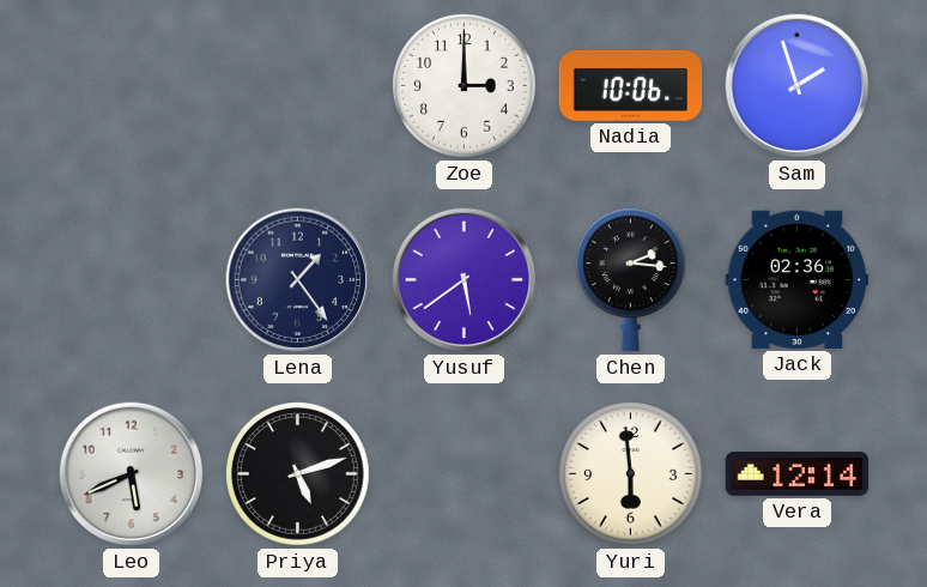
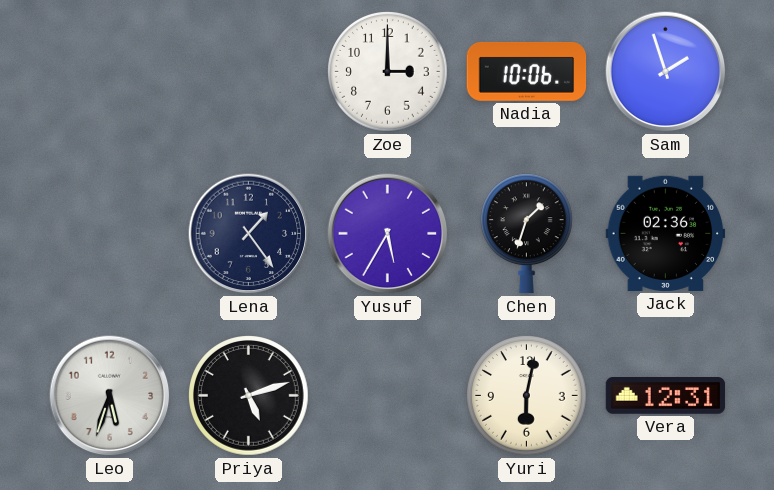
Yusuf: 5:39 -> 5:35
Chen: 2:16 -> 1:33
Leo: 5:41 -> 5:33
Yuri: 5:59 -> 6:02
Vera: 12:14 -> 12:31
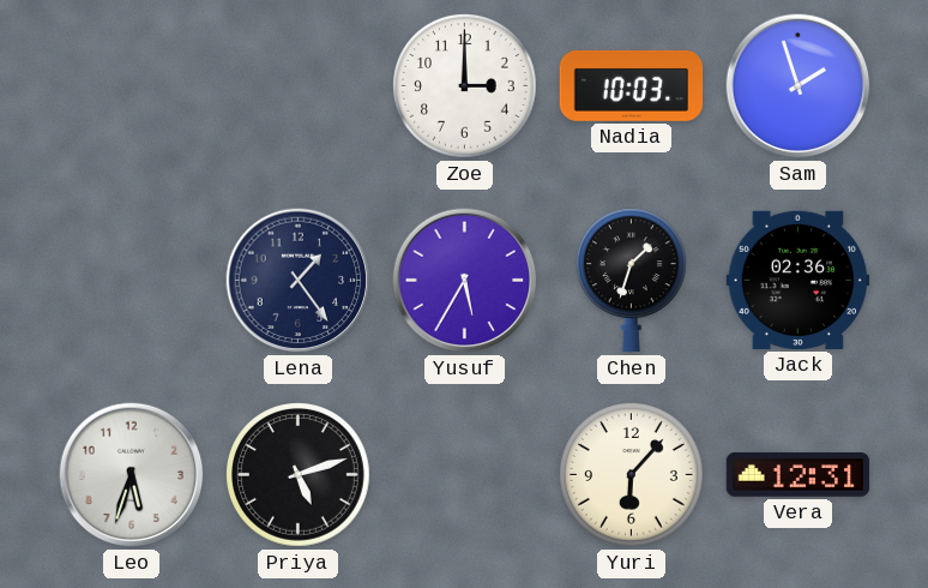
Nadia: 10:06 -> 10:03
Yuri: 6:02 -> 6:07
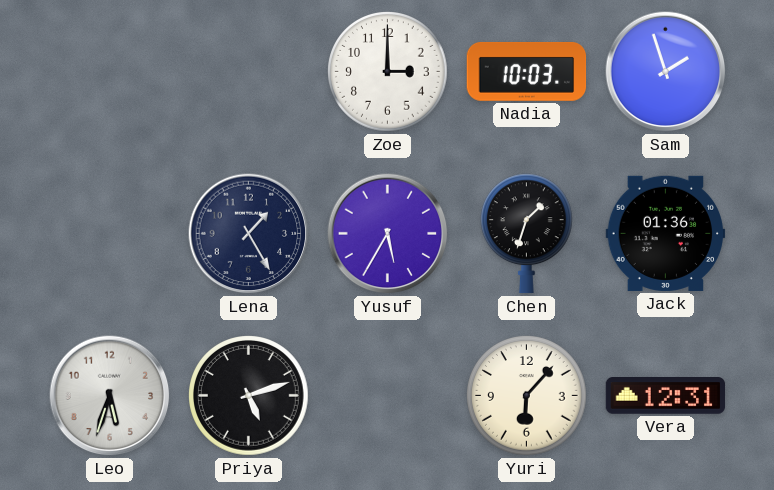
Lena: 1:24 -> 1:25
Jack: 02:36 -> 01:36
